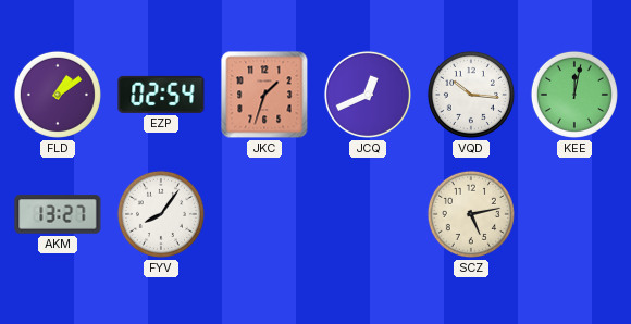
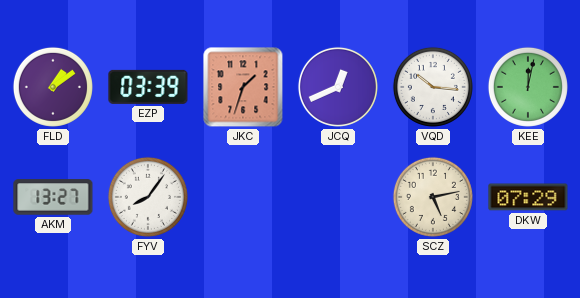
EZP: 02:54 -> 03:39
DKW: none -> 07:29
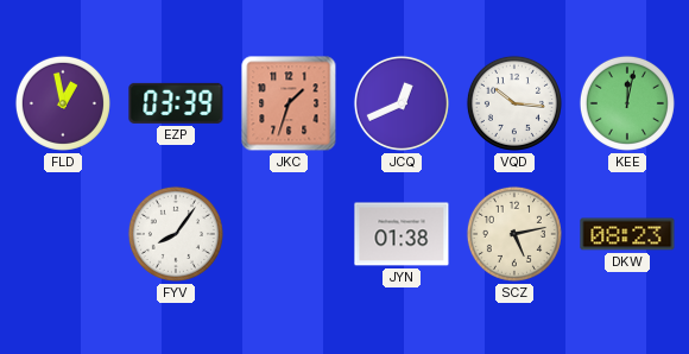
FLD: 1:09 -> 12:58
AKM: 13:27 -> none
JYN: none -> 01:38
DKW: 07:29 -> 08:23
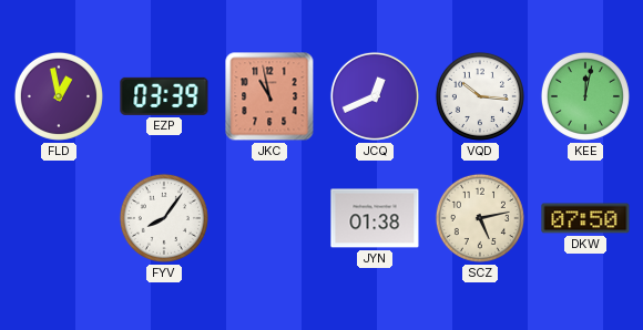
JKC: 1:33 -> 10:58
DKW: 08:23 -> 07:50
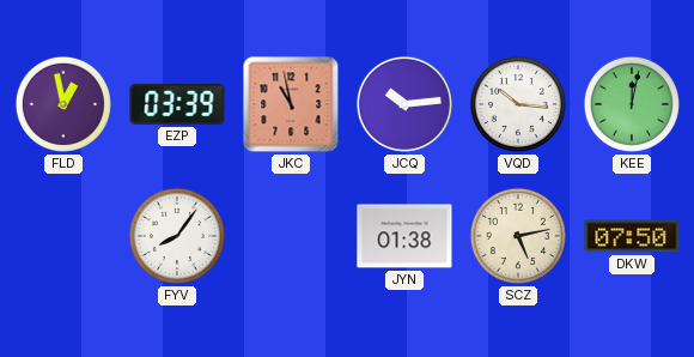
JCQ: 12:41 -> 10:14
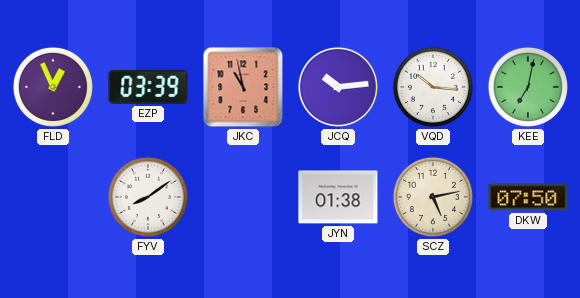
FLD: 12:58 -> 12:56
KEE: 12:02 -> 7:02
FYV: 8:06 -> 8:09
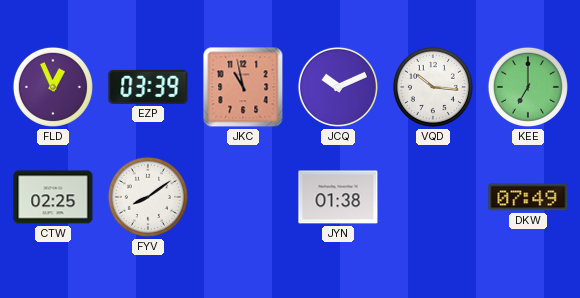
JCQ: 10:14 -> 10:11
KEE: 7:02 -> 7:00
CTW: none -> 02:25
SCZ: 5:13 -> none
DKW: 07:50 -> 07:49
